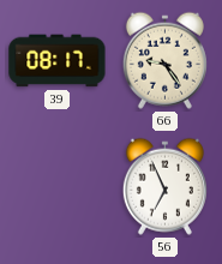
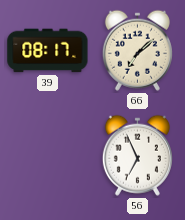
66: 9:24 -> 7:08
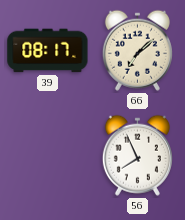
56: 6:56 -> 7:56
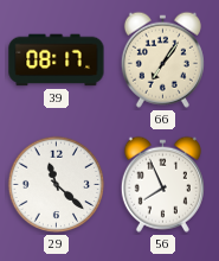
66: 7:08 -> 7:06
29: none -> 11:22
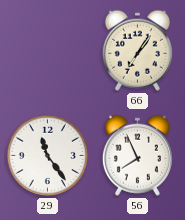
39: 08:17 -> none
29: 11:22 -> 11:24
